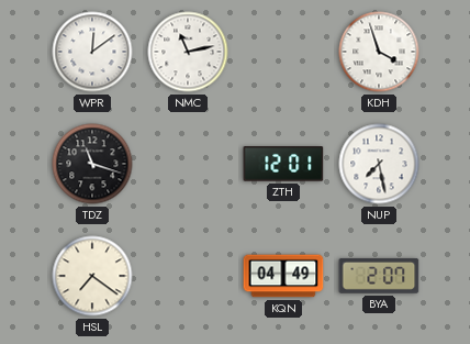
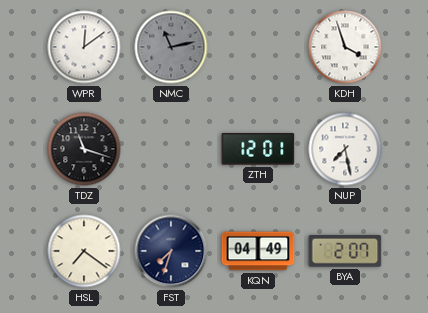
NMC dial: white -> grey
FST: none -> 7:33
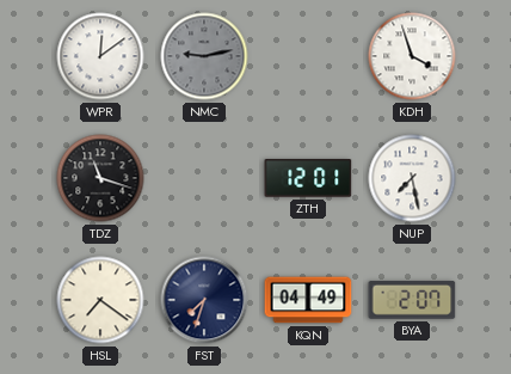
NMC: 11:13 -> 9:13
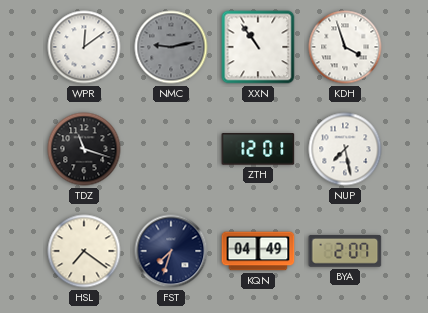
XXN: none -> 10:54
